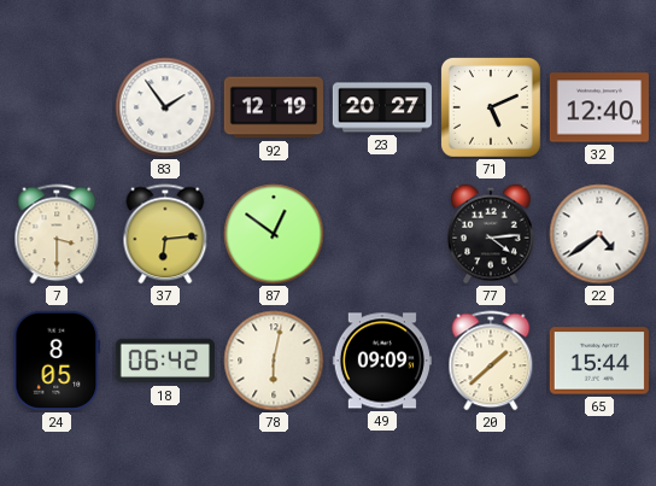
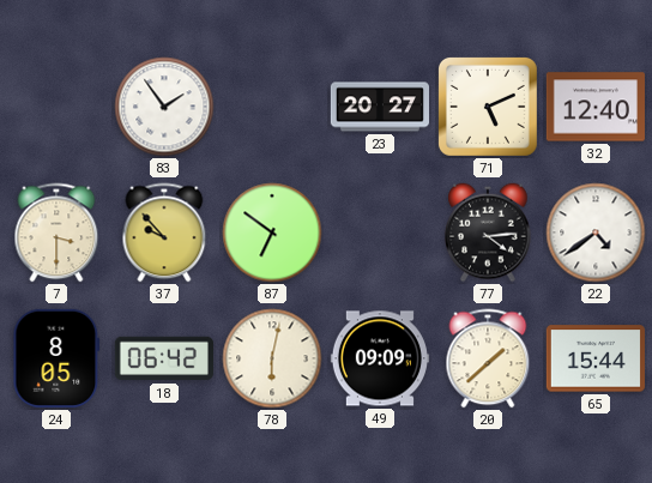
92: 12:19 -> none
37: 6:14 -> 9:53
87: 12:51 -> 6:51
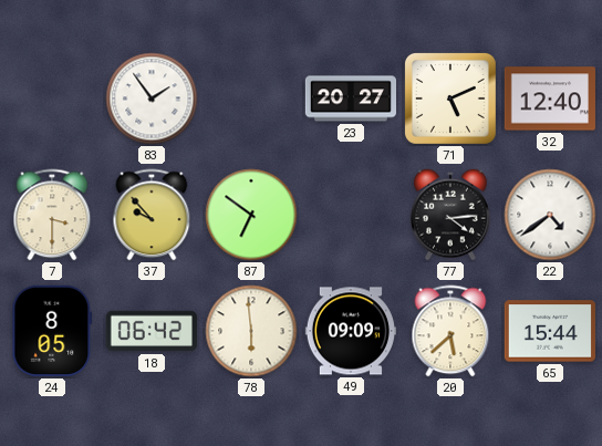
78: 6:02 -> 5:59
20: 1:38 -> 5:38
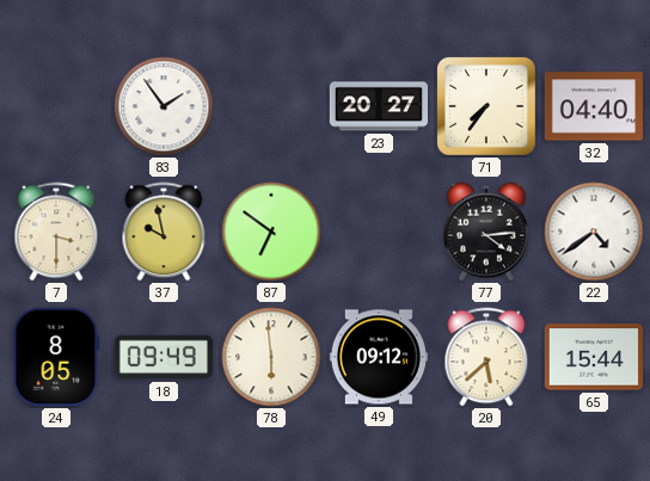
71: 5:11 -> 7:36
32: 12:40 -> 04:40
37: 9:53 -> 9:58
18: 06:42 -> 09:49
49: 09:09 -> 09:12
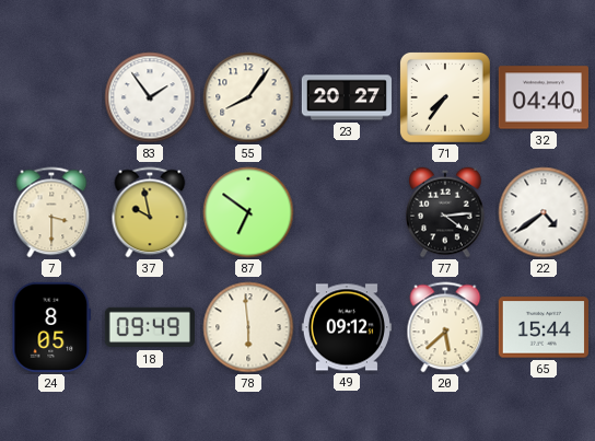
55: none -> 8:06
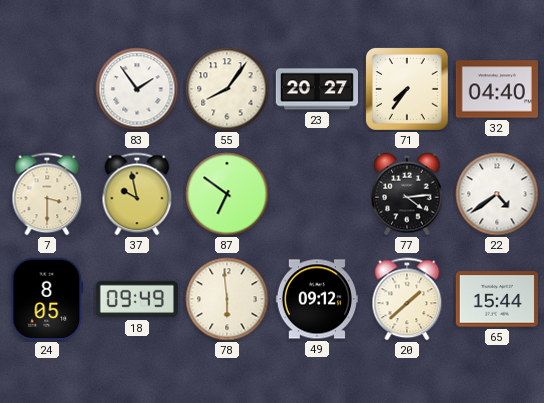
20: 5:38 -> 1:38
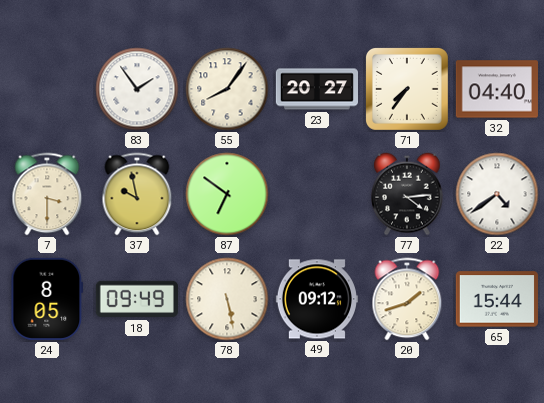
78: 5:59 -> 5:28
20: 1:38 -> 1:42
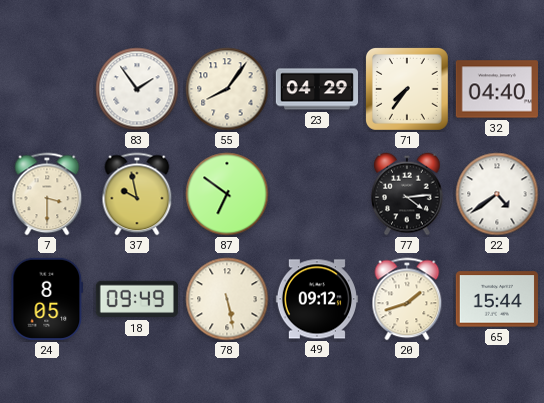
23: 20:27 -> 04:29
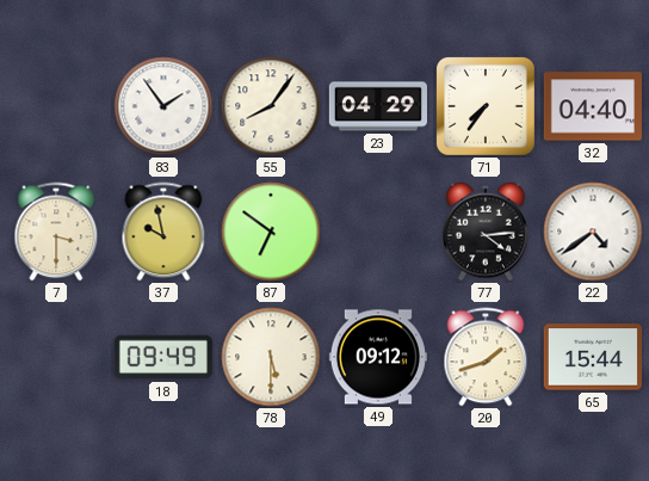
24: 8:05 -> none
78: 5:28 -> 5:30
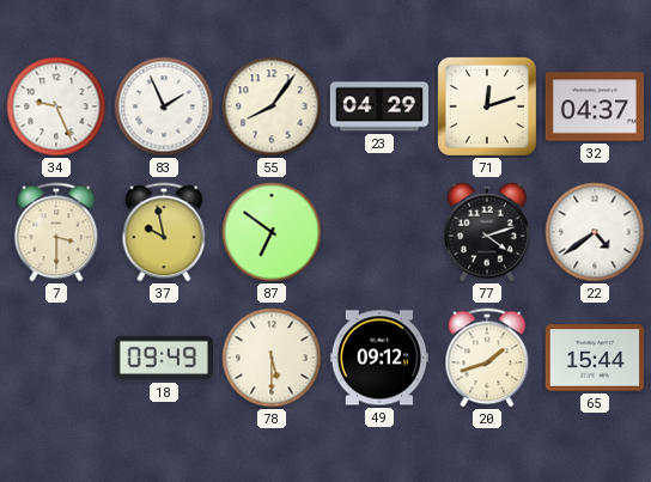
34: none -> 9:26
83: 1:54 -> 1:56
71: 7:36 -> 12:12
32: 04:40 -> 04:37
77: 4:14 -> 4:12
